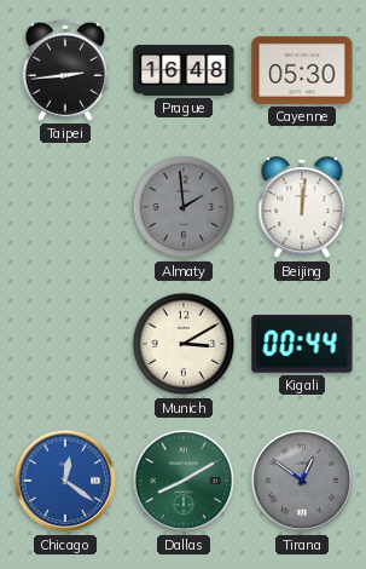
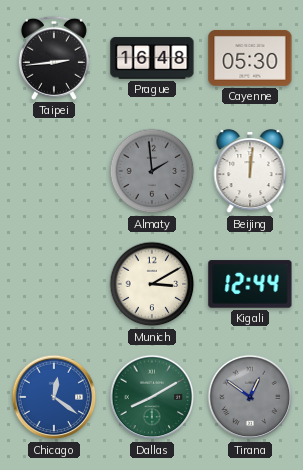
Kigali: 00:44 -> 12:44
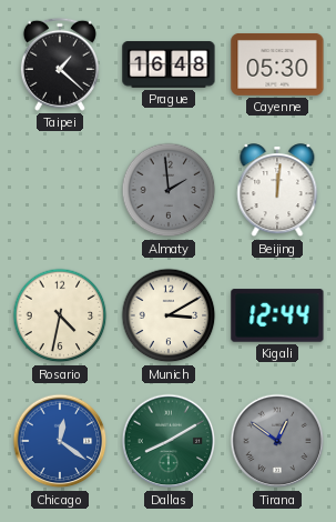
Taipei: 2:44 -> 1:22
Rosario: none -> 4:32
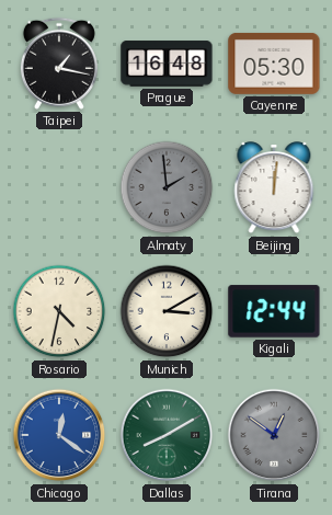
Taipei: 1:22 -> 1:17
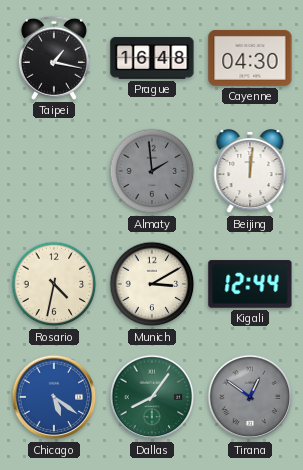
Cayenne: 05:30 -> 04:30
Chicago: 12:21 -> 5:21
Dallas: 8:10 -> 8:06
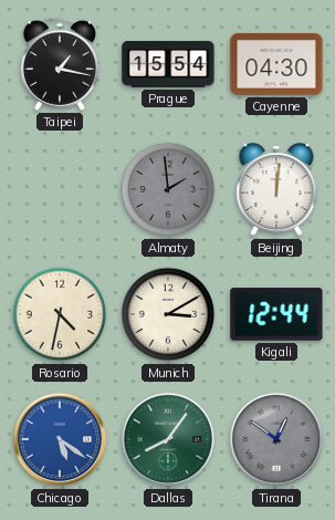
Prague: 16:48 -> 15:54
